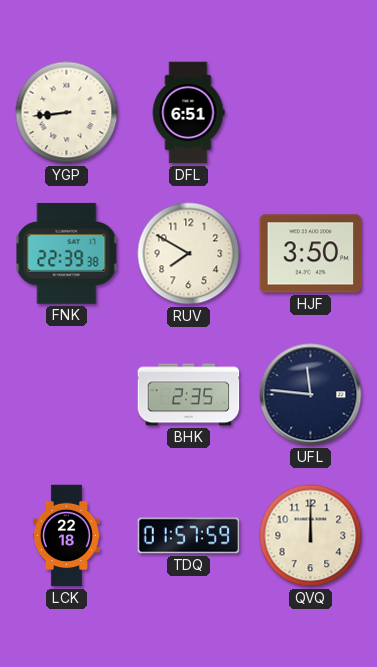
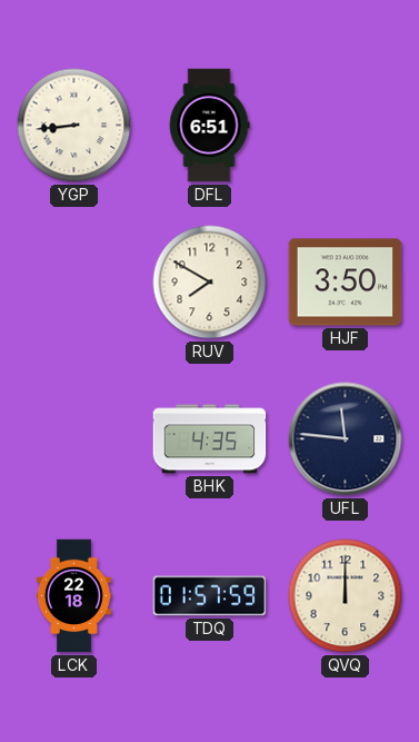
FNK: 22:39 -> none
BHK: 2:35 -> 4:35
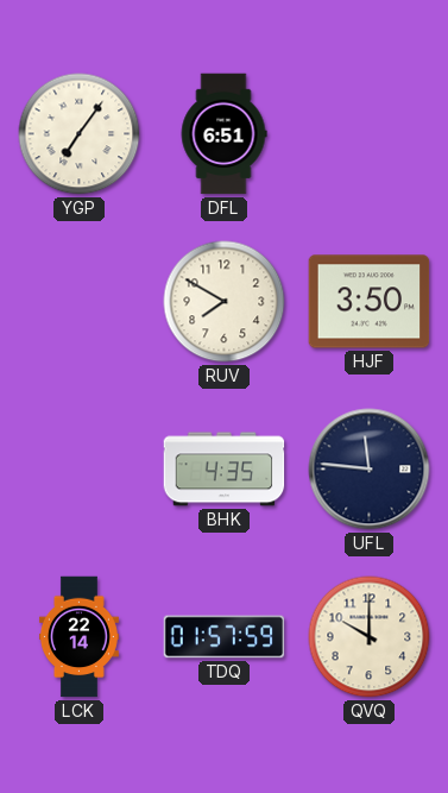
YGP: 8:44 -> 7:06
LCK: 22:18 -> 22:14
QVQ: 12:00 -> 10:00
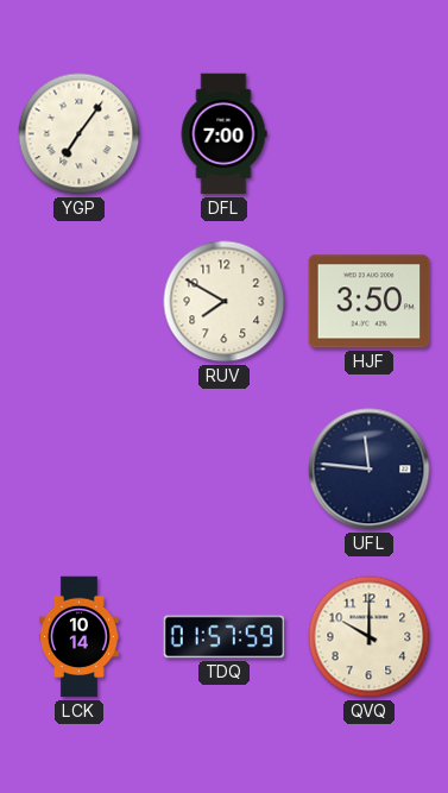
DFL: 6:51 -> 7:00
BHK: 4:35 -> none
LCK: 22:14 -> 10:14
